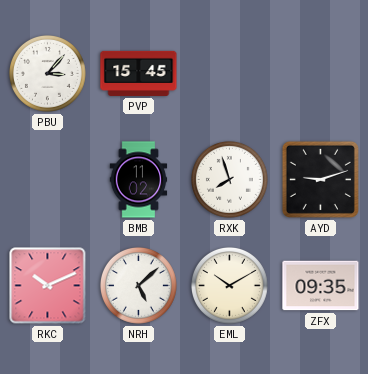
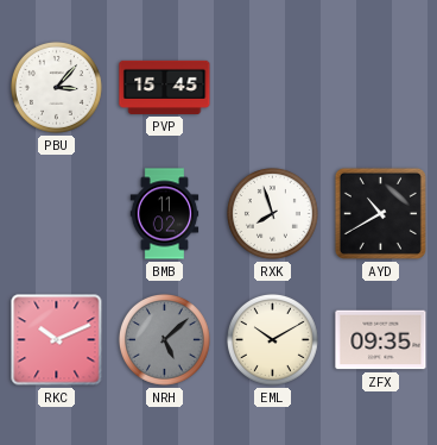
AYD: 9:12 -> 10:40
NRH dial: white -> grey
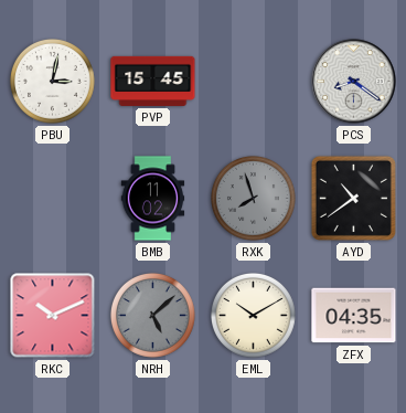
PBU: 3:07 -> 3:02
PCS: none -> 8:21
RXK dial: white -> grey
AYD: 10:40 -> 10:39
ZFX: 09:35 -> 04:35
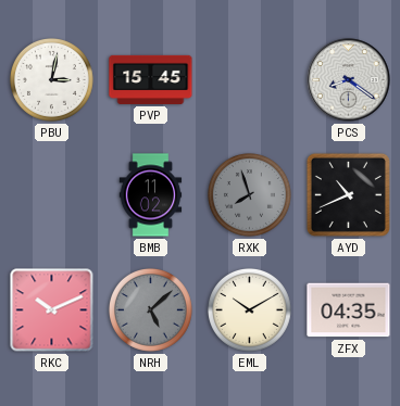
AYD: 10:39 -> 10:41
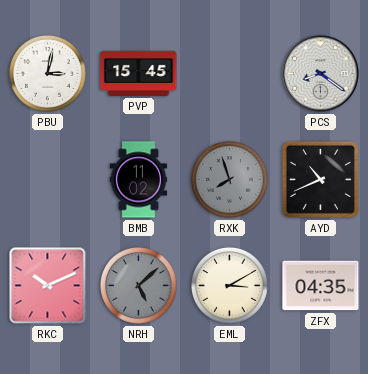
EML: 10:10 -> 3:10
